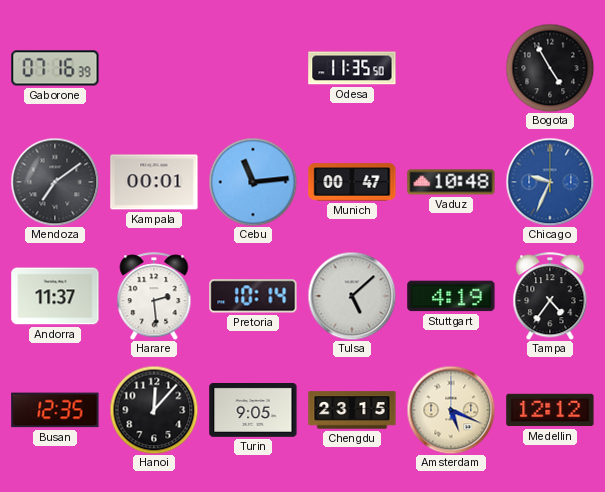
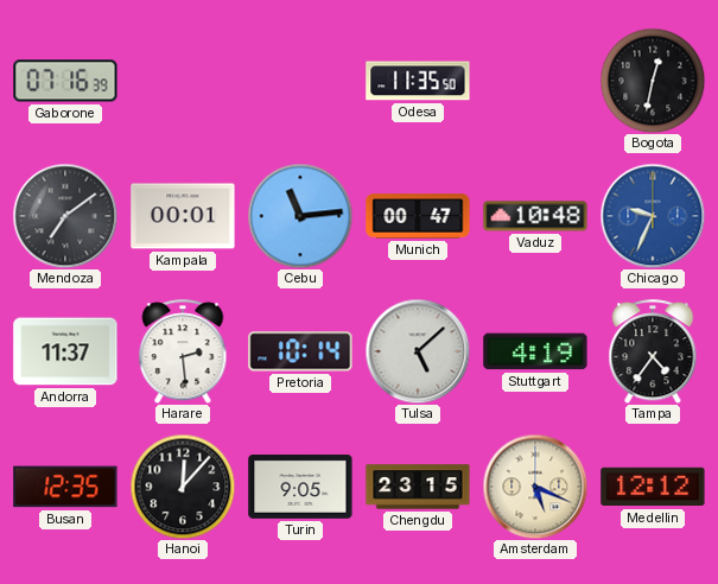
Bogota: 4:55 -> 12:32
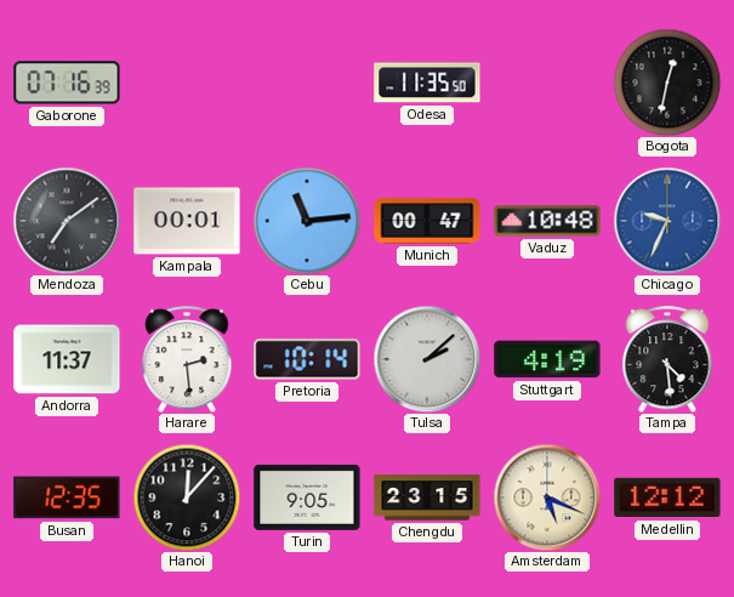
Tulsa: 5:08 -> 2:08
Tampa: 4:36 -> 4:29
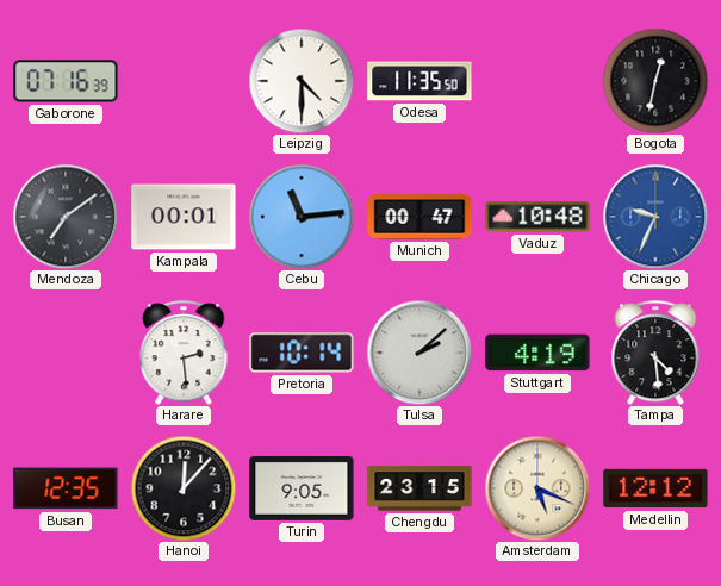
Leipzig: none -> 4:30
Andorra: 11:37 -> none
